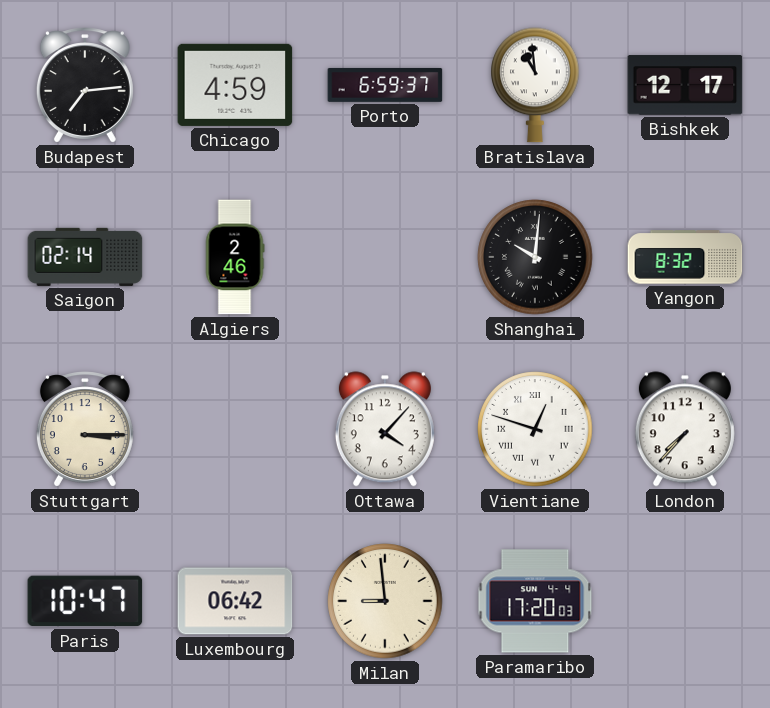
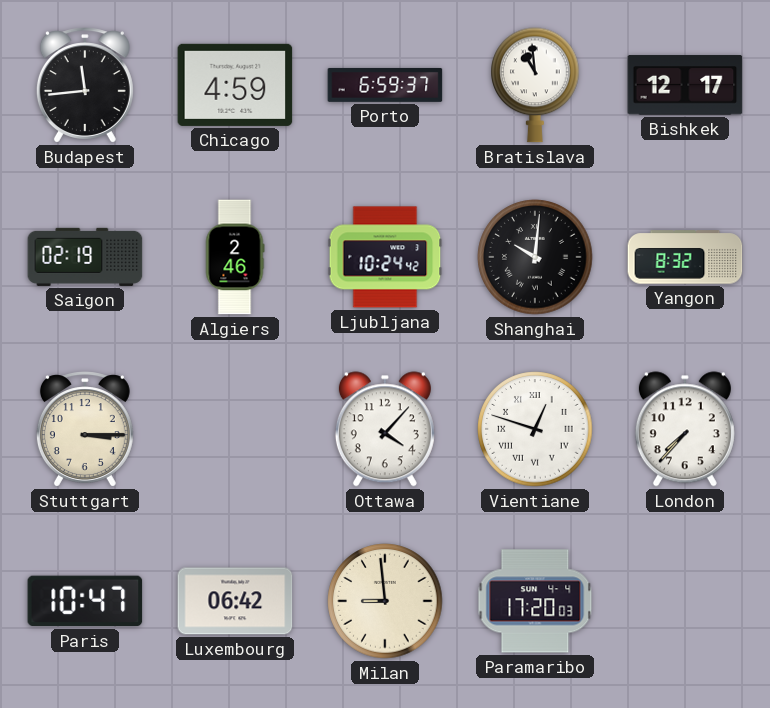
Budapest: 7:14 -> 11:44
Saigon: 02:14 -> 02:19
Ljubljana: none -> 10:24
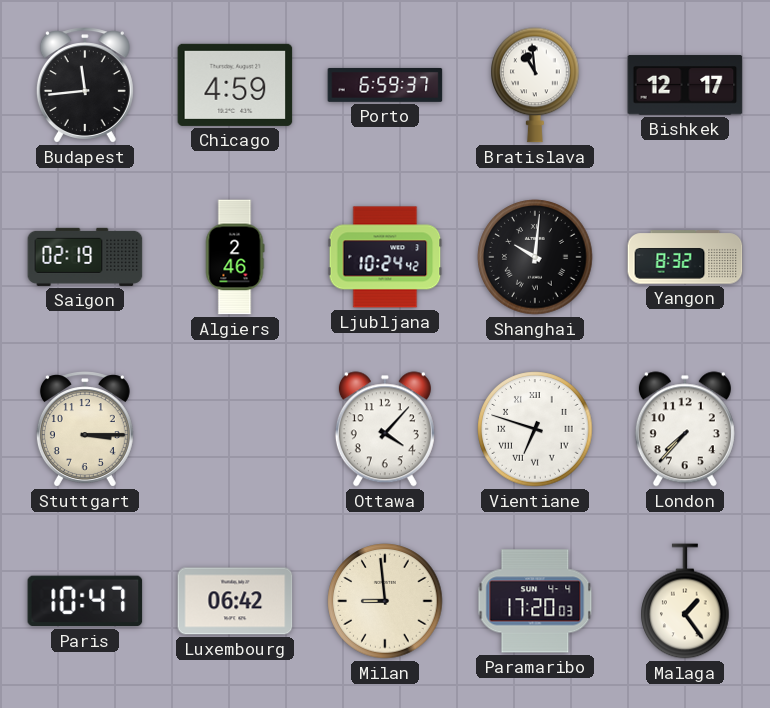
Vientiane: 12:48 -> 6:48
Malaga: none -> 1:24
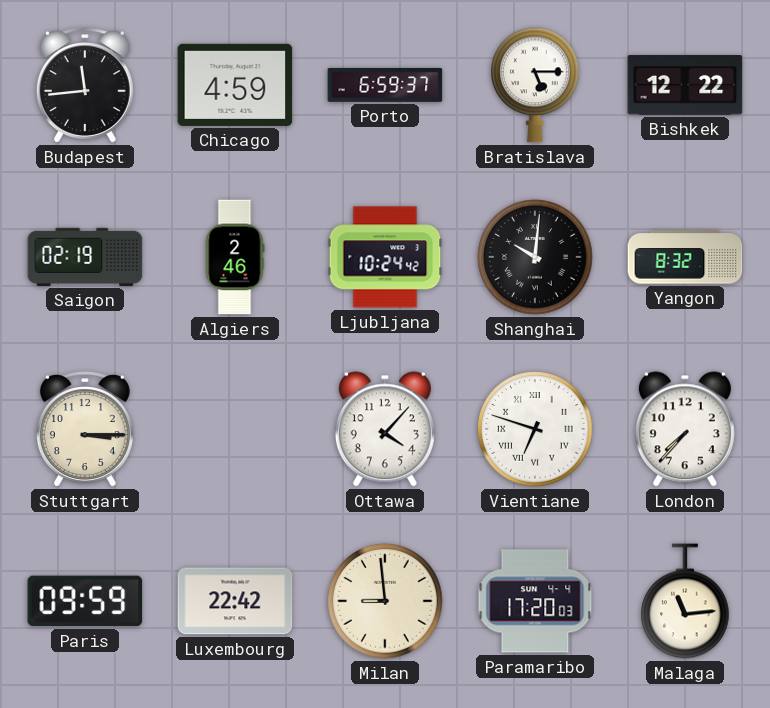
Bratislava: 10:59 -> 5:15
Bishkek: 12:17 -> 12:22
Paris: 10:47 -> 09:59
Luxembourg: 06:42 -> 22:42
Malaga: 1:24 -> 11:14
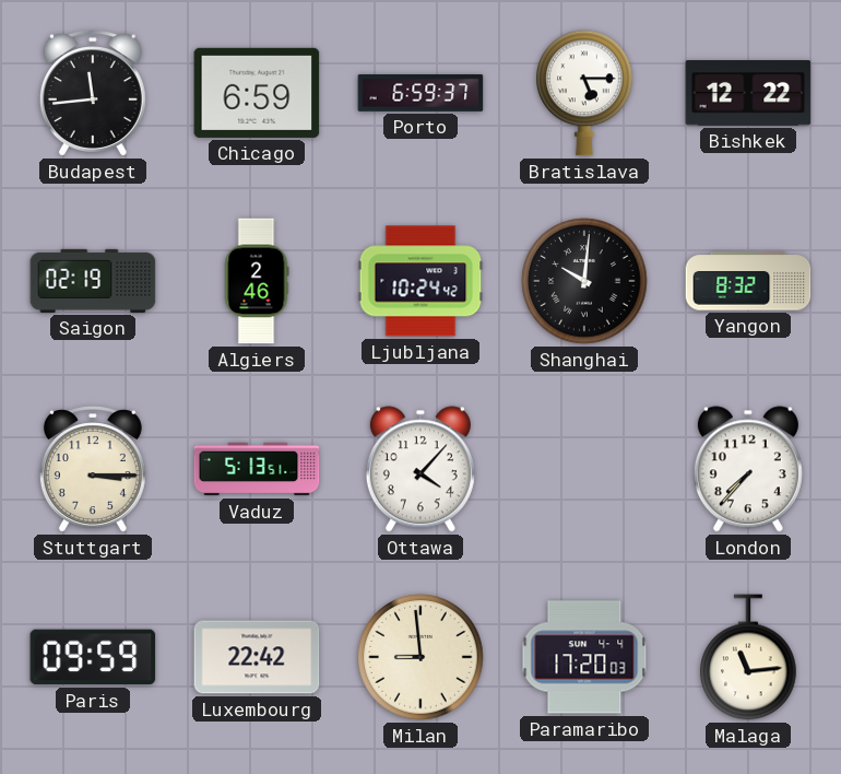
Chicago: 4:59 -> 6:59
Vaduz: none -> 5:13
Vientiane: 6:48 -> none
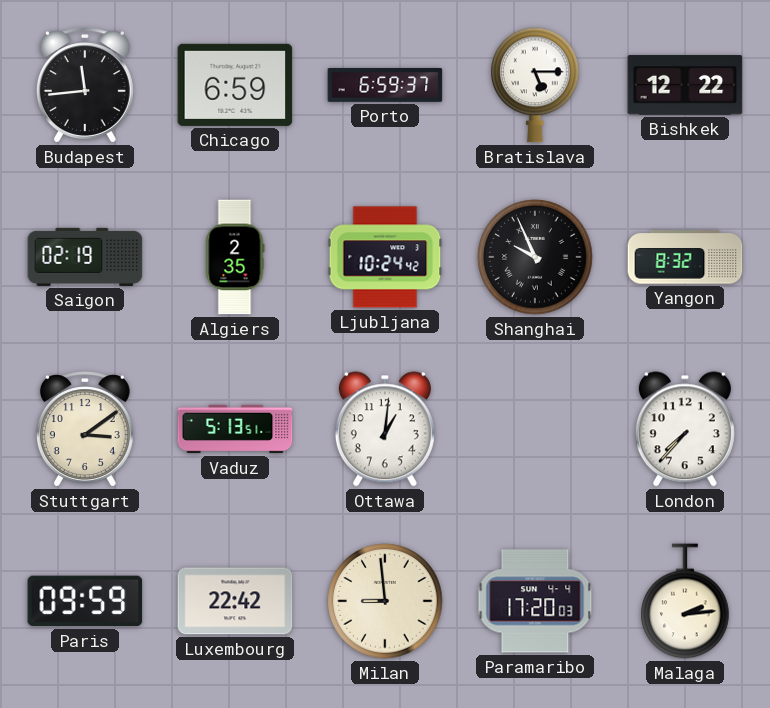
Algiers: 2:46 -> 2:35
Shanghai: 10:01 -> 9:56
Stuttgart: 3:15 -> 3:09
Ottawa: 4:07 -> 1:01
Malaga: 11:14 -> 2:14
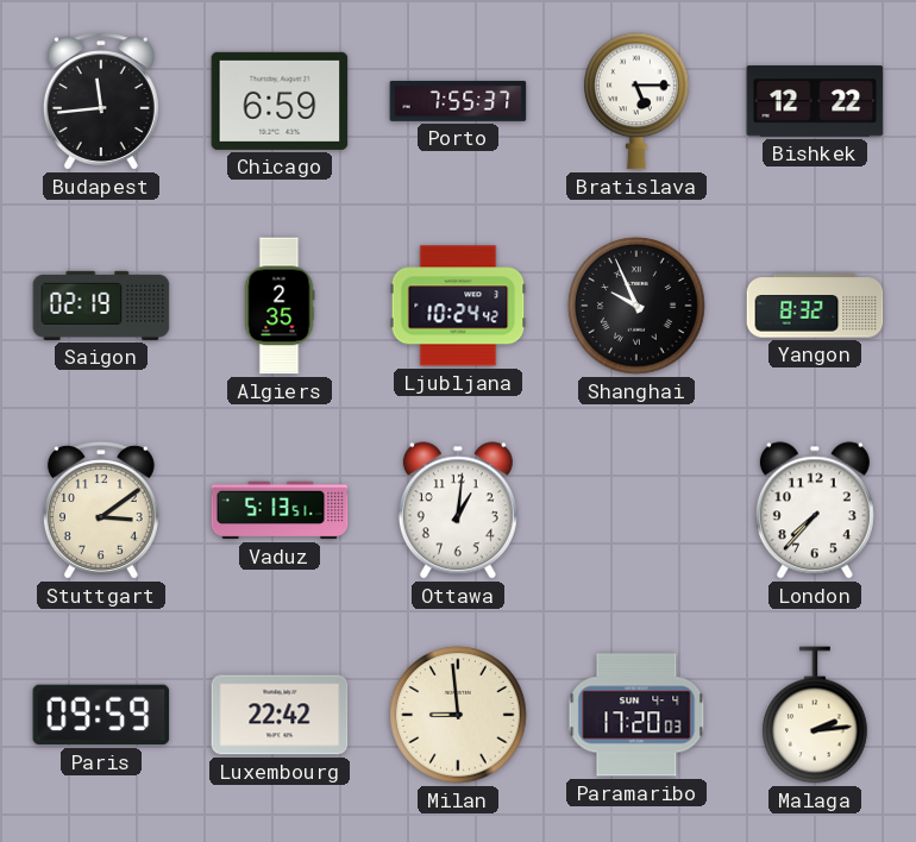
Porto: 6:59 -> 7:55
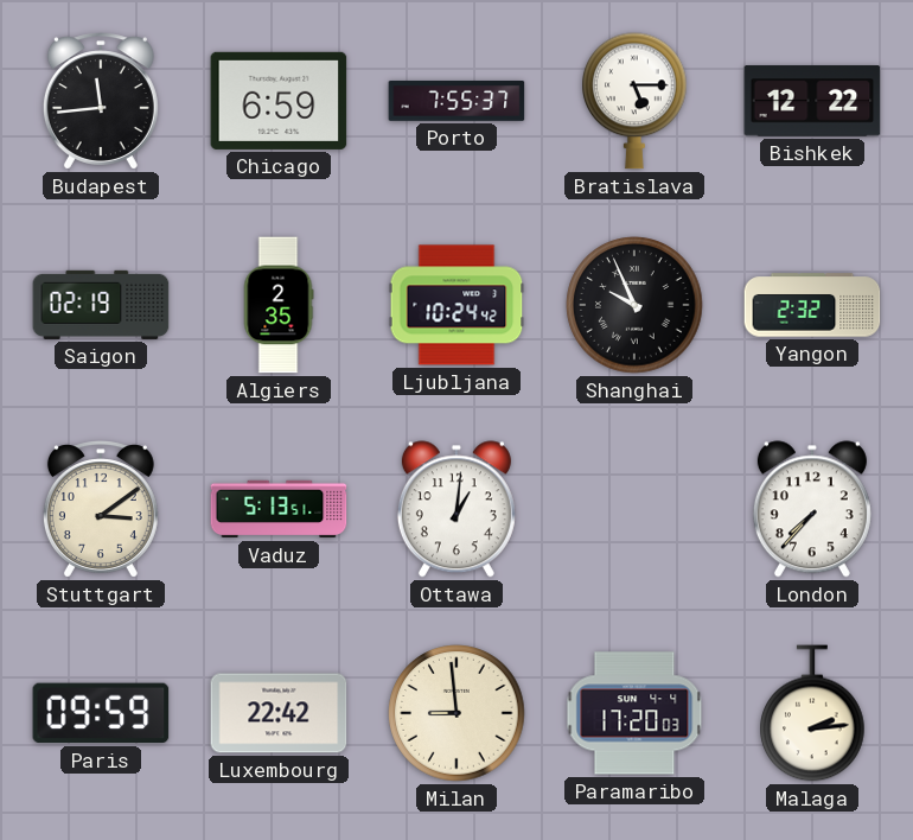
Yangon: 8:32 -> 2:32
